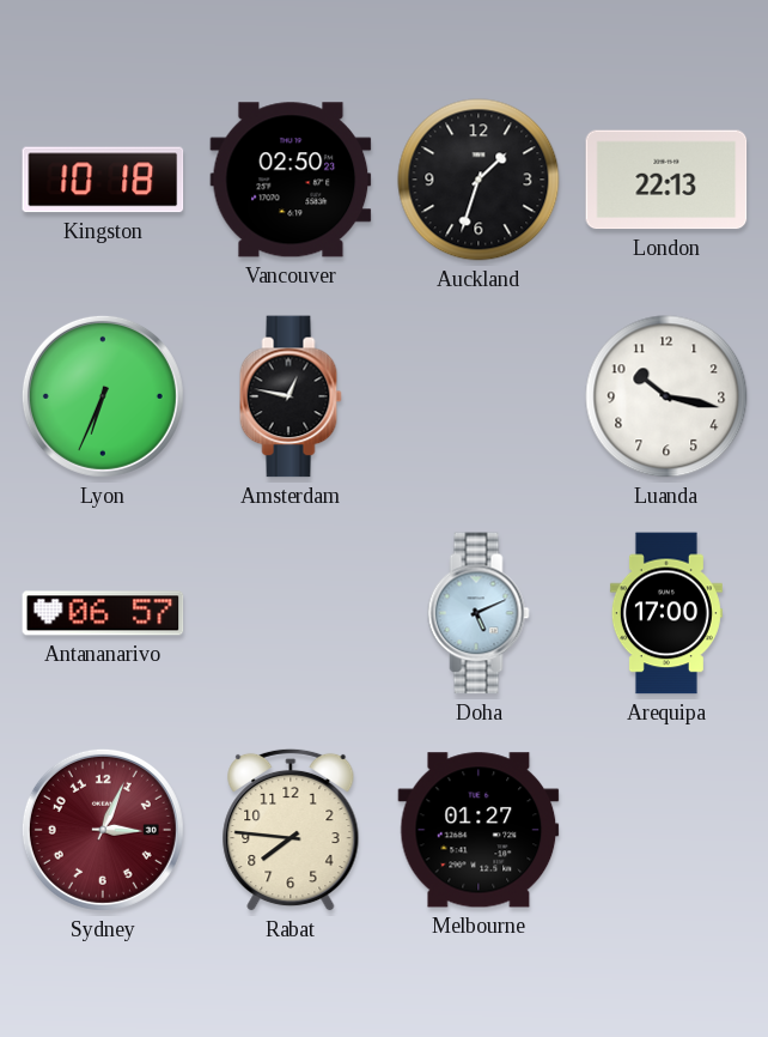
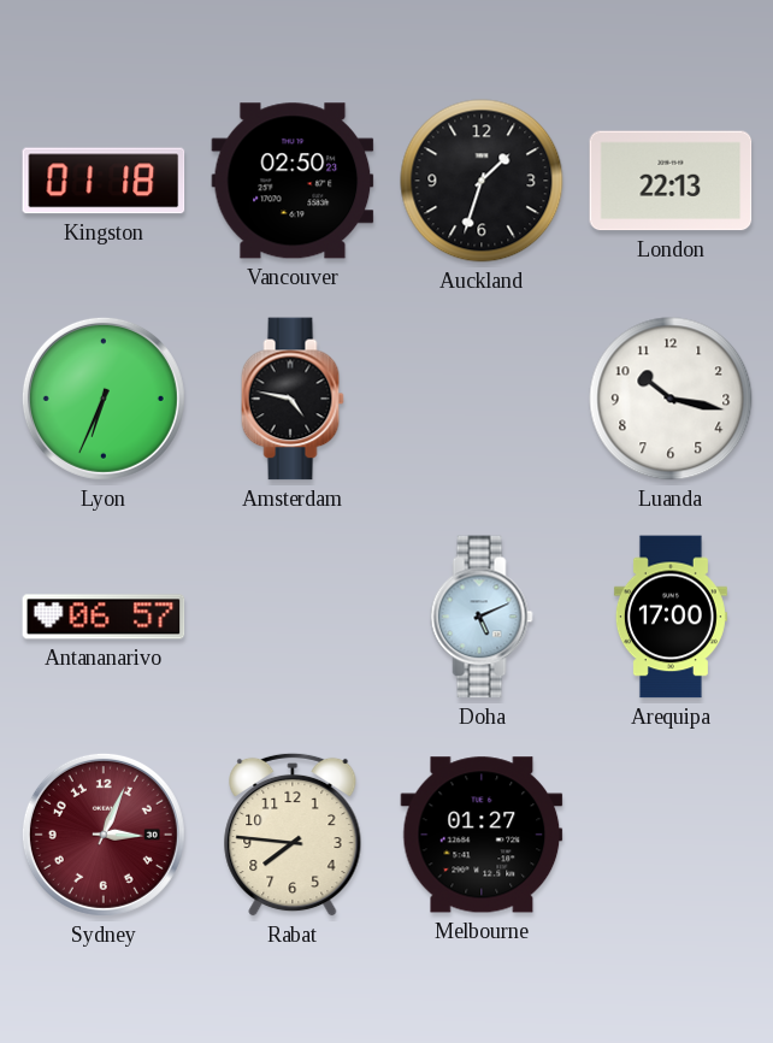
Kingston: 10:18 -> 01:18
Amsterdam: 12:47 -> 4:47
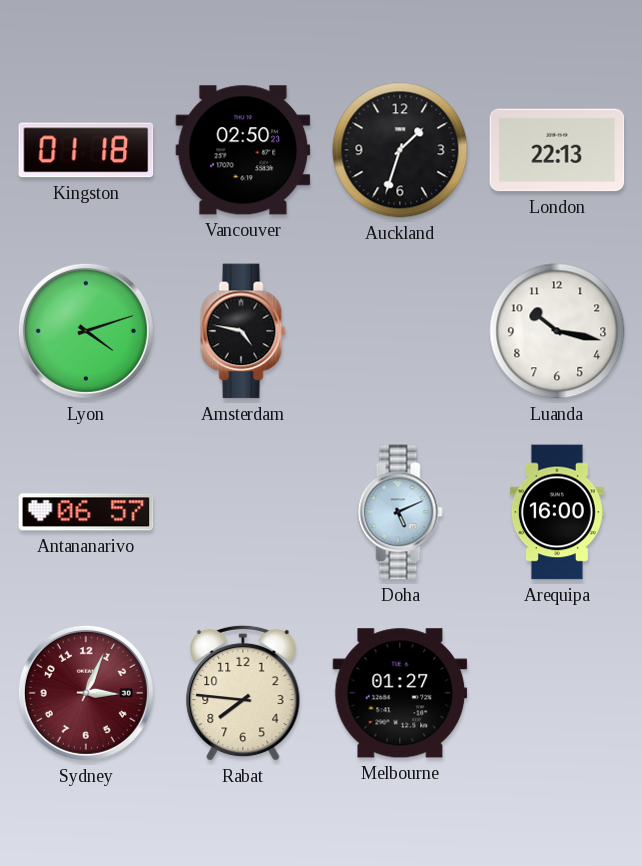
Lyon: 6:34 -> 4:12
Arequipa: 17:00 -> 16:00
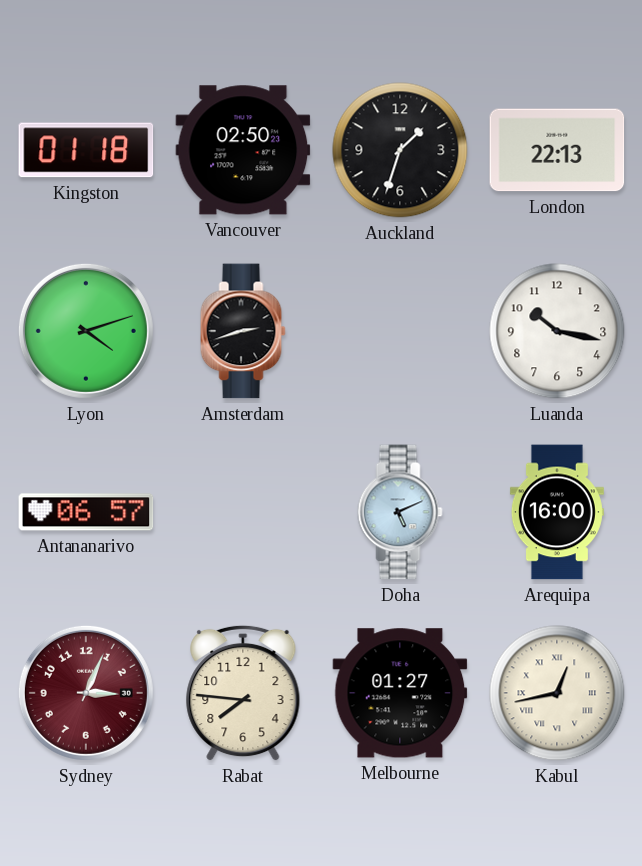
Amsterdam: 4:47 -> 2:42
Kabul: none -> 12:43
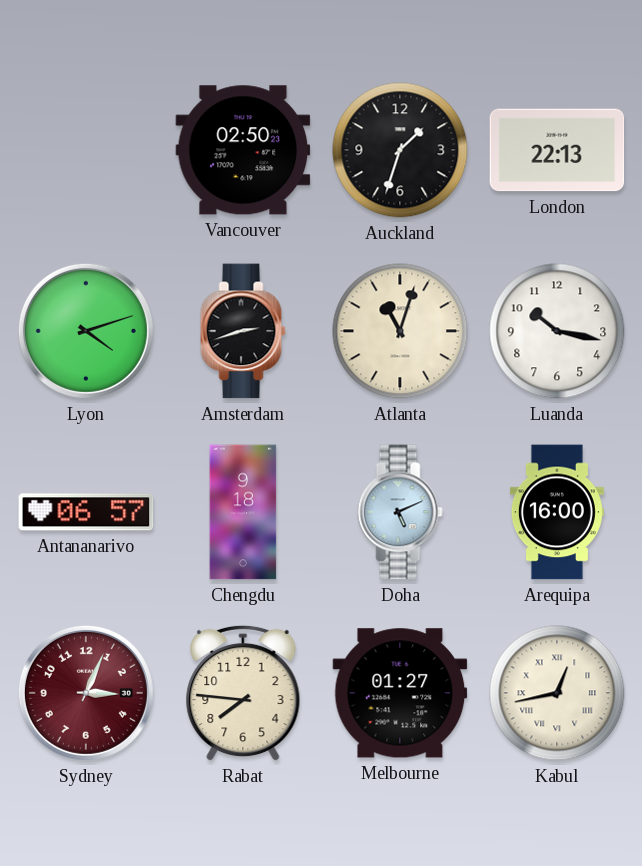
Kingston: 01:18 -> none
Atlanta: none -> 11:03
Chengdu: none -> 9:18
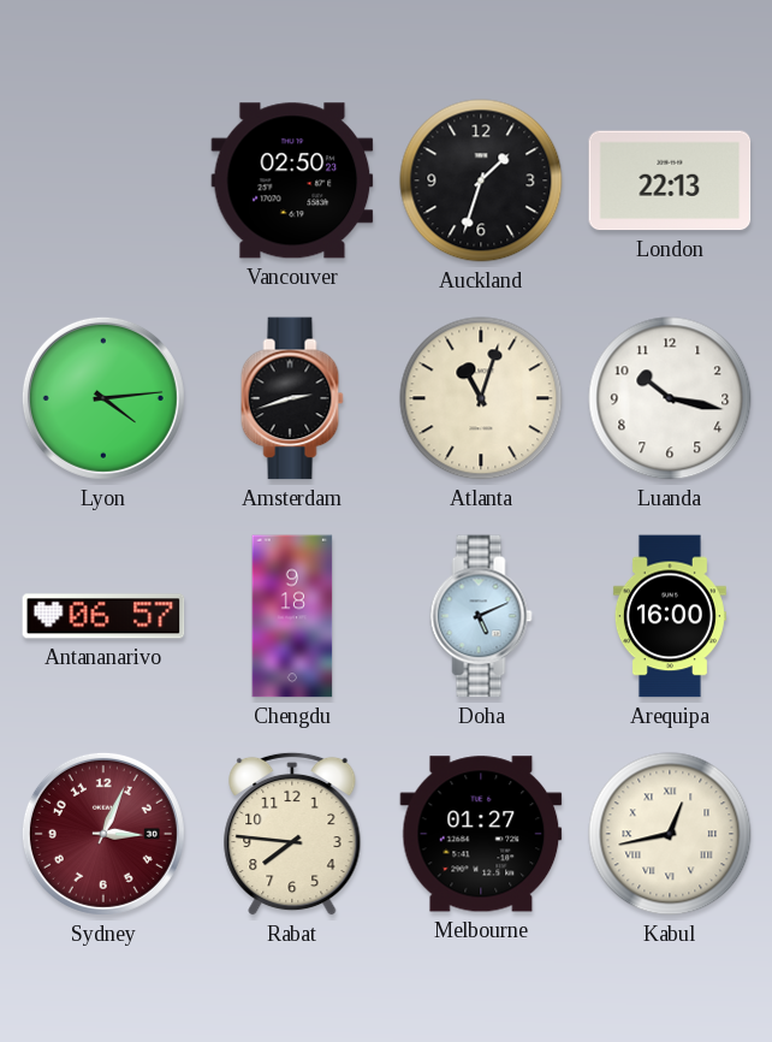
Lyon: 4:12 -> 4:14
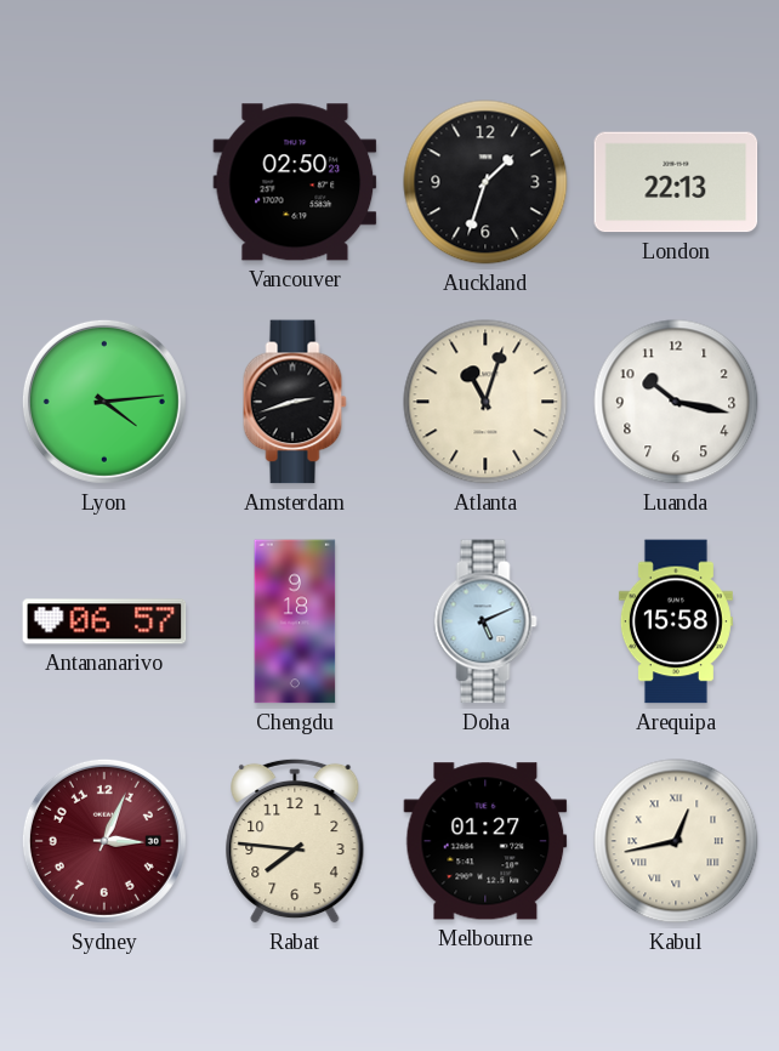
Arequipa: 16:00 -> 15:58
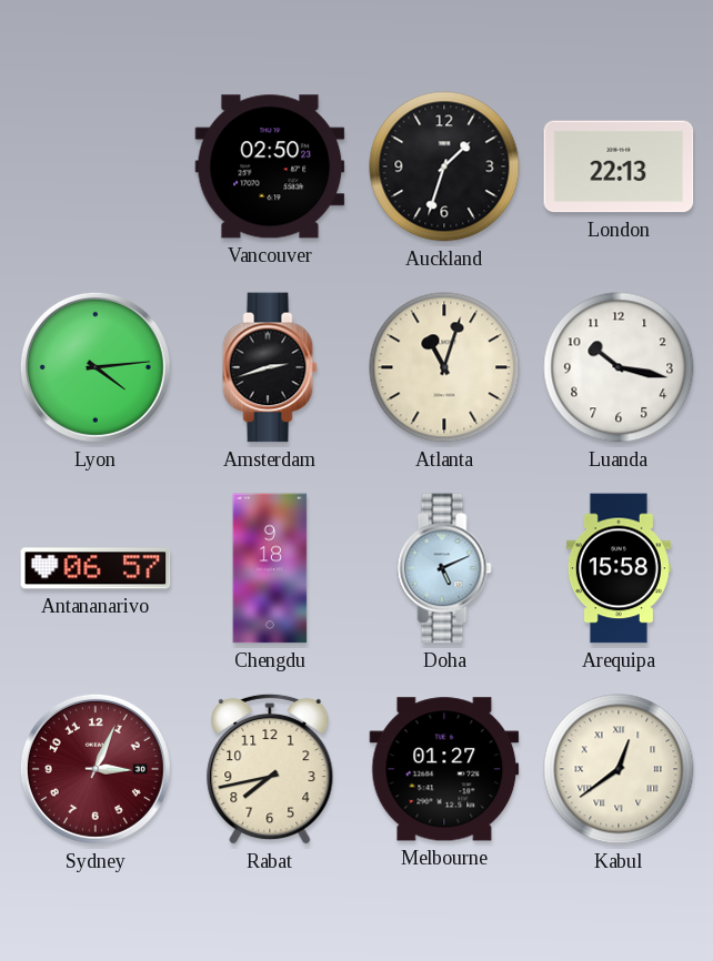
Rabat: 7:46 -> 7:43
Kabul: 12:43 -> 12:39
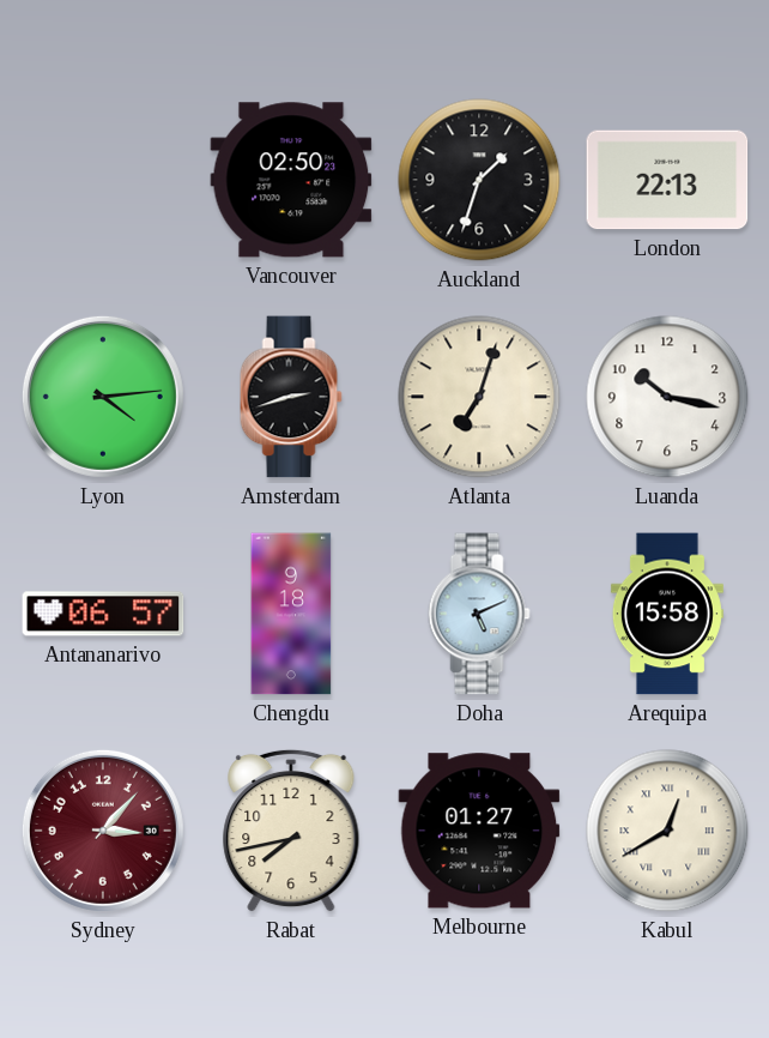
Atlanta: 11:03 -> 7:03
Sydney: 3:04 -> 3:07
Kabul: 12:39 -> 12:40
